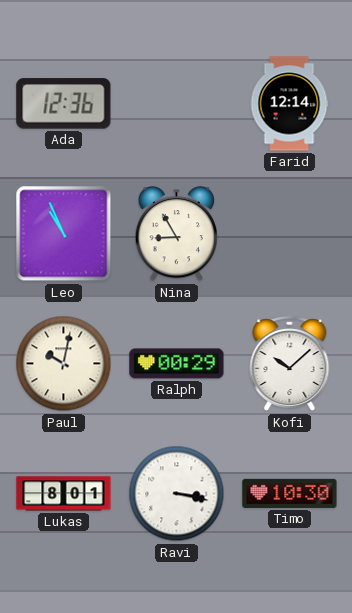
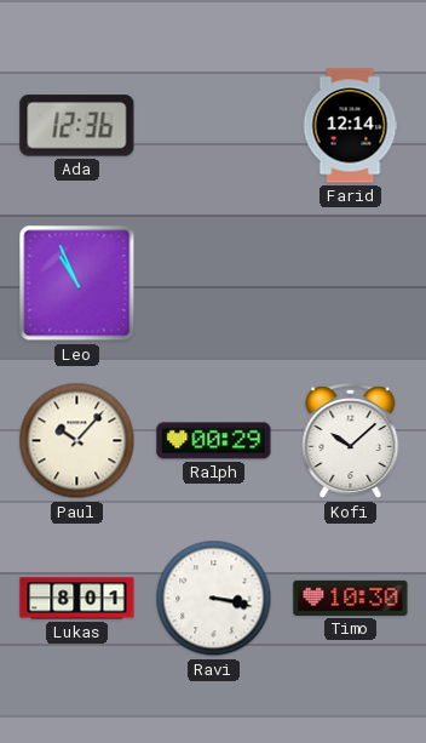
Nina: 8:55 -> none
Paul: 10:02 -> 10:07
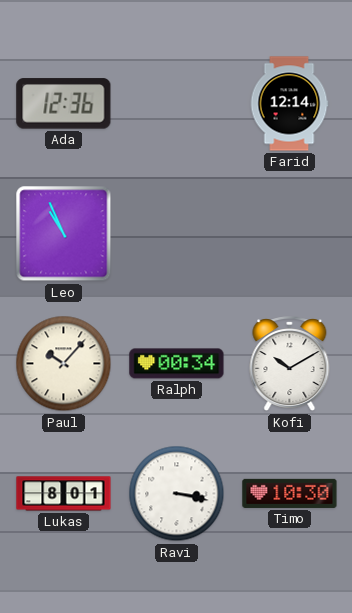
Ralph: 00:29 -> 00:34
Kofi: 10:08 -> 10:10
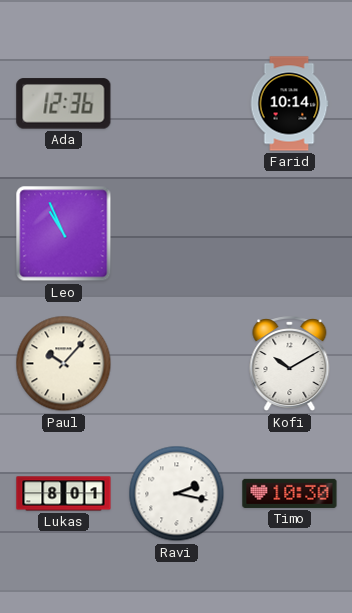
Farid: 12:14 -> 10:14
Ralph: 00:34 -> none
Ravi: 3:17 -> 2:17
